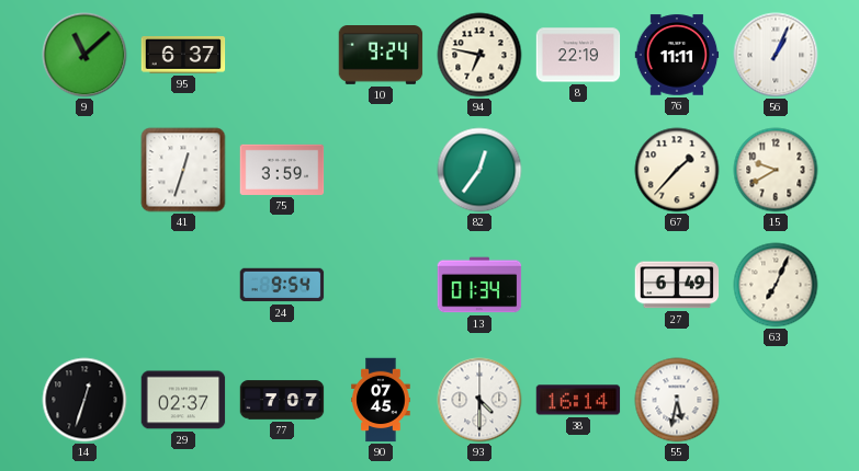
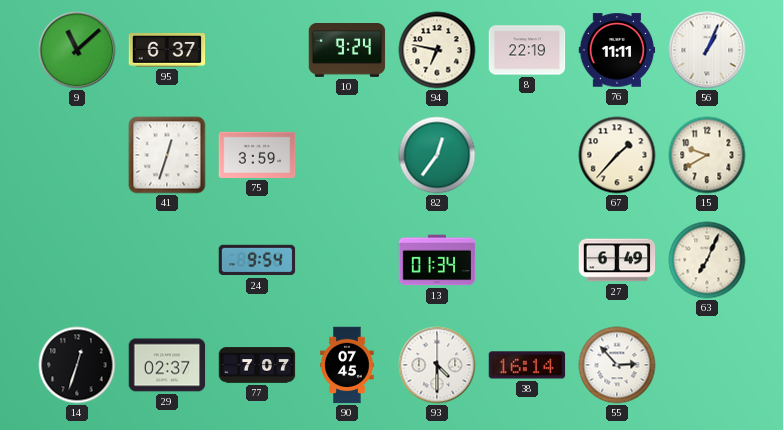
55: 5:32 -> 2:53
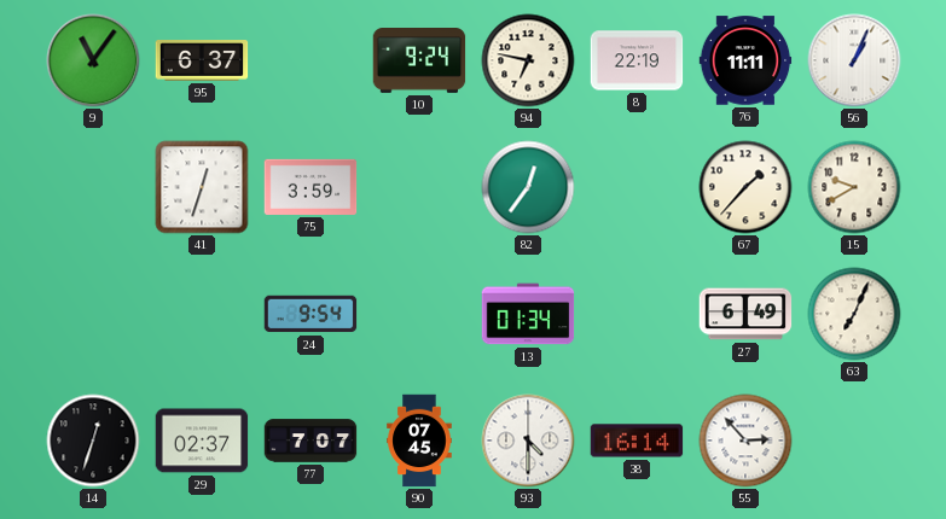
9: 11:08 -> 11:06
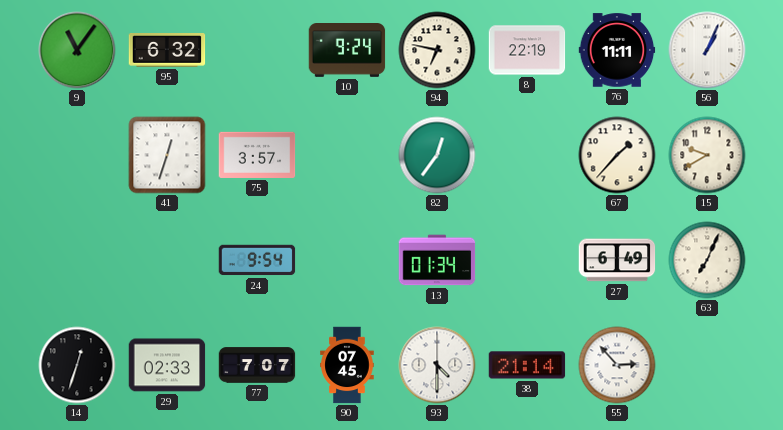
95: 6:37 -> 6:32
75: 3:59 -> 3:57
29: 02:37 -> 02:33
38: 16:14 -> 21:14
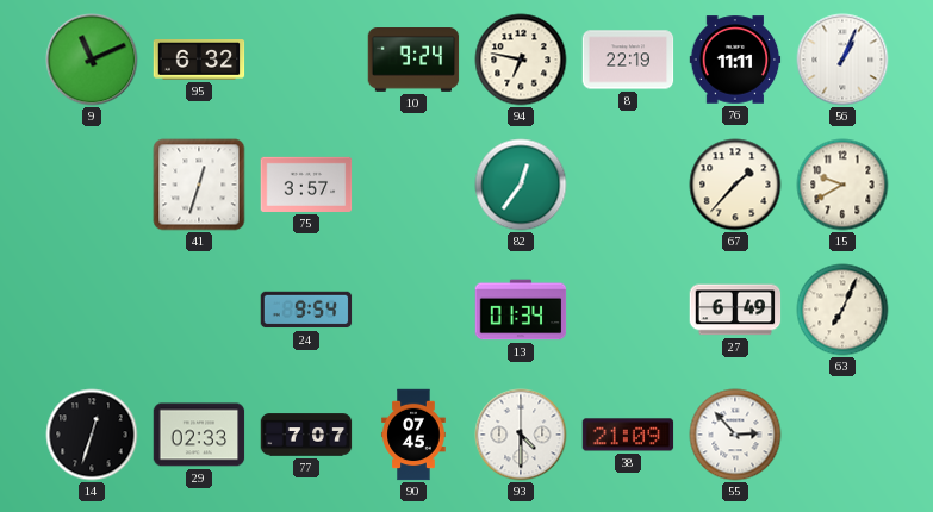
9: 11:06 -> 11:11
38: 21:14 -> 21:09
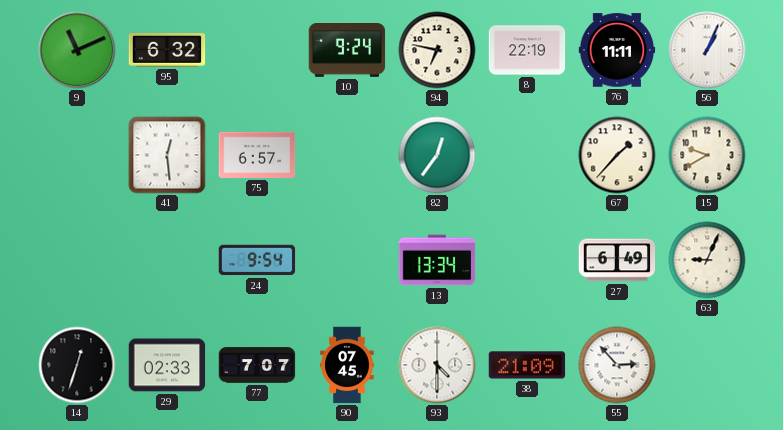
41: 12:33 -> 12:29
75: 3:57 -> 6:57
13: 01:34 -> 13:34
63: 7:04 -> 9:04
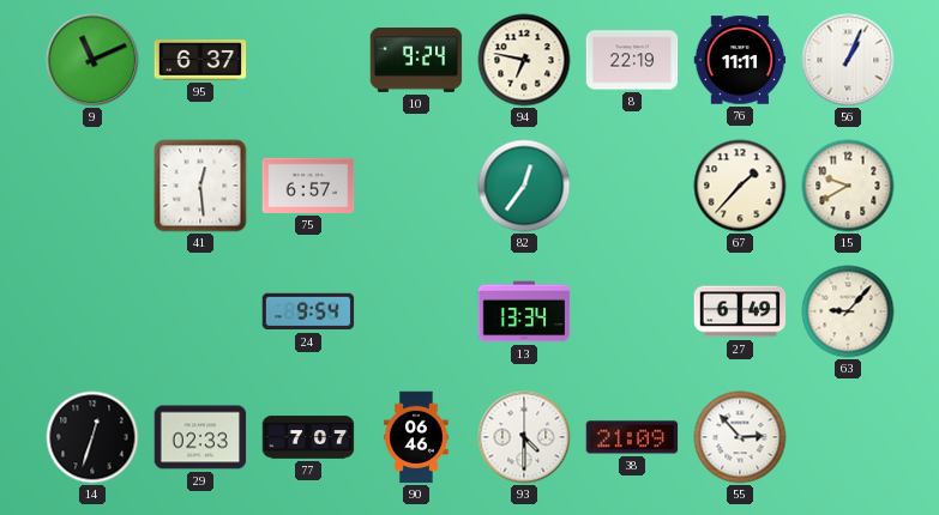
95: 6:32 -> 6:37
63: 9:04 -> 9:07
90: 07:45 -> 06:46
